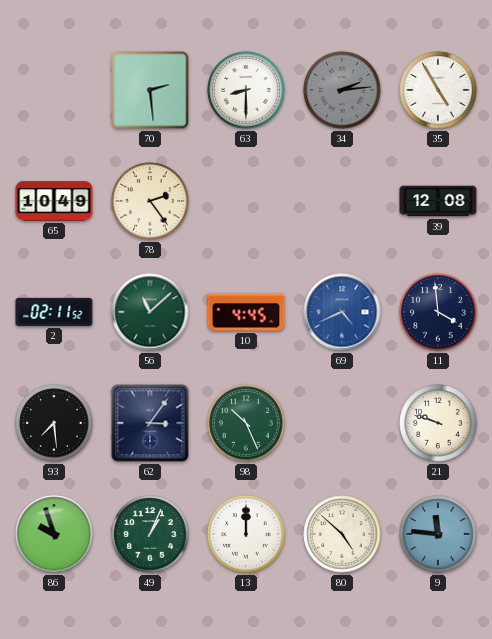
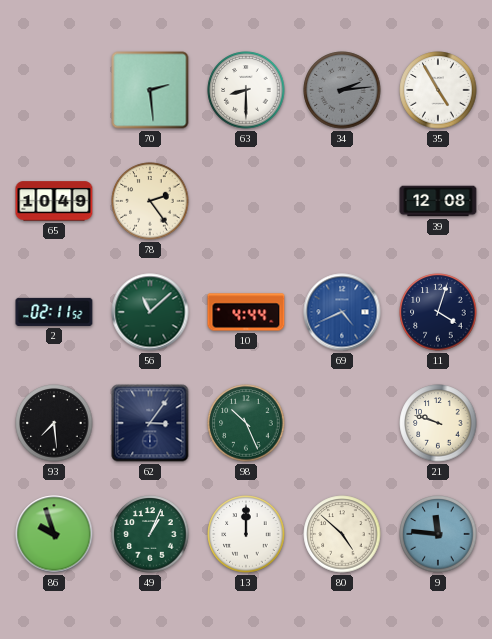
10: 4:45 -> 4:44
11: 3:59 -> 4:03
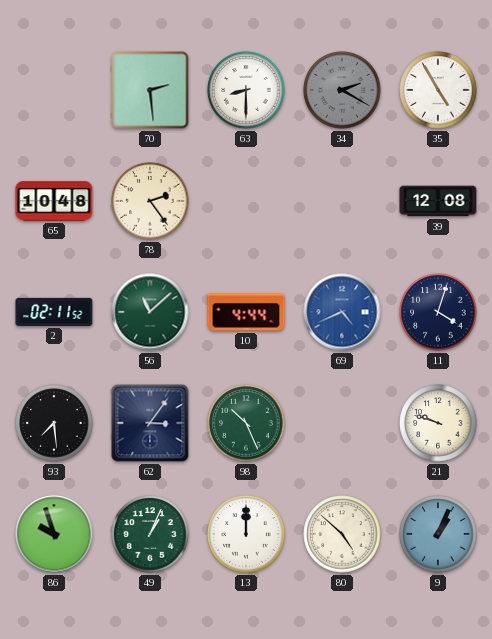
34: 2:14 -> 2:20
65: 10:49 -> 10:48
9: 11:46 -> 1:04
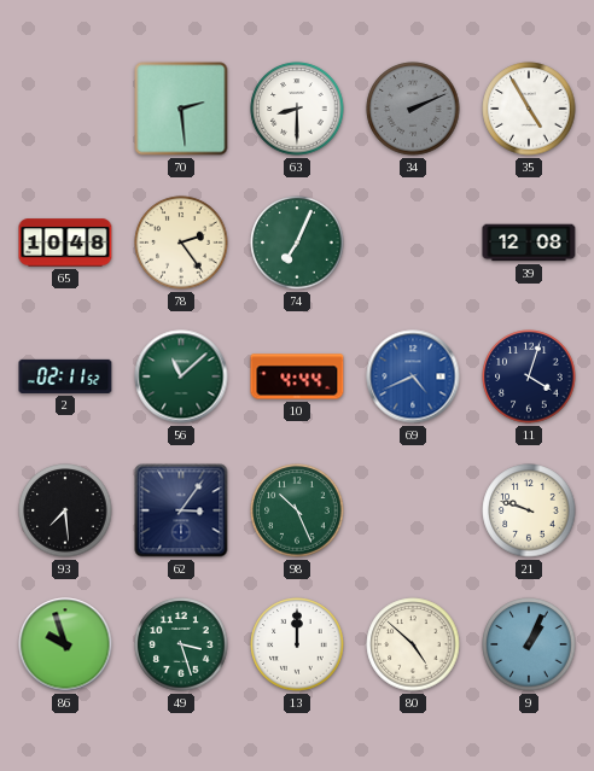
34: 2:20 -> 2:11
74: none -> 7:04
49: 1:04 -> 3:27
